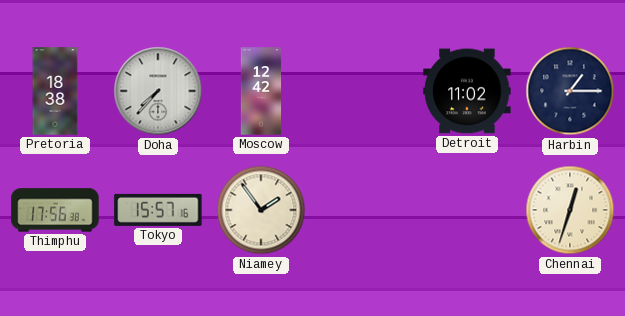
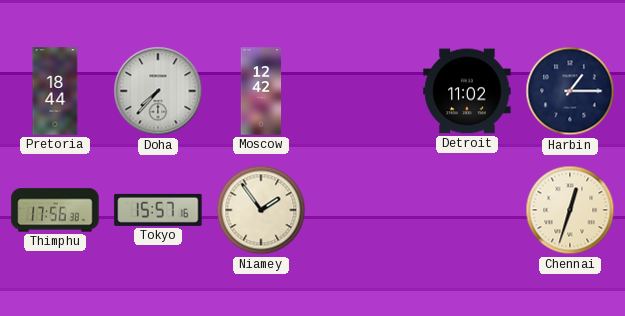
Pretoria: 18:38 -> 18:44
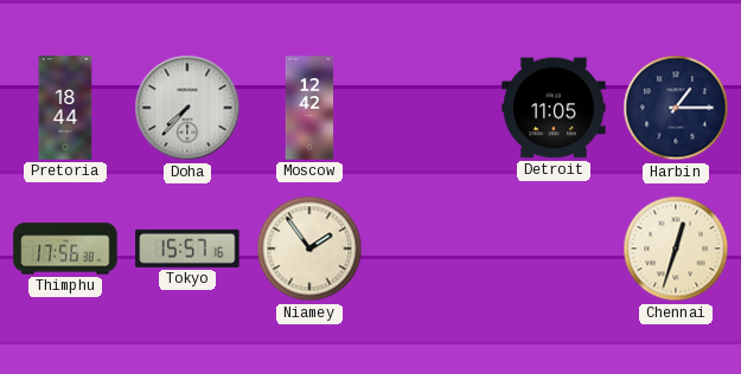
Detroit: 11:02 -> 11:05
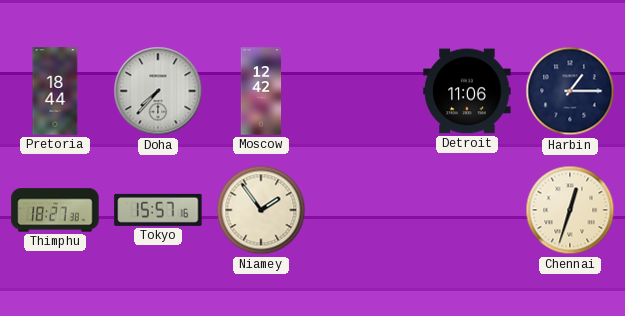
Detroit: 11:05 -> 11:06
Thimphu: 17:56 -> 18:27
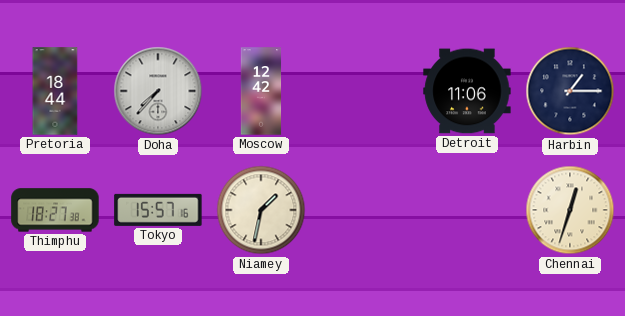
Niamey: 1:54 -> 1:32
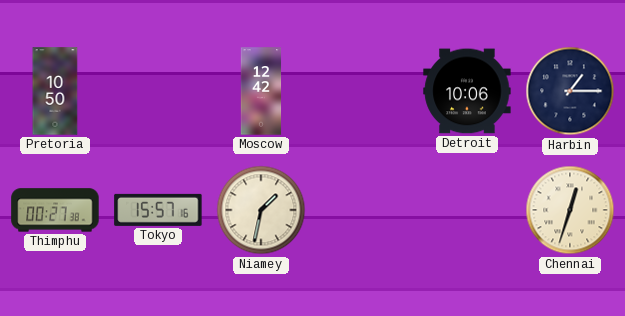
Pretoria: 18:44 -> 10:50
Doha: 7:37 -> none
Detroit: 11:06 -> 10:06
Thimphu: 18:27 -> 00:27
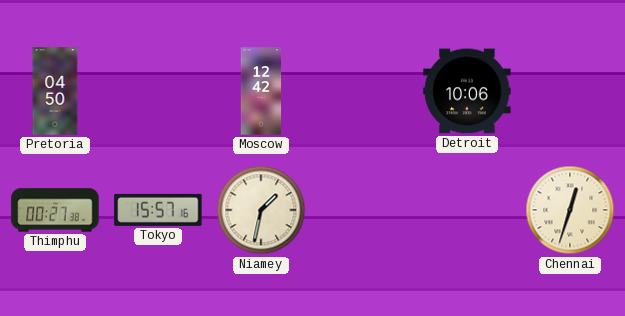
Pretoria: 10:50 -> 04:50
Harbin: 1:15 -> none
